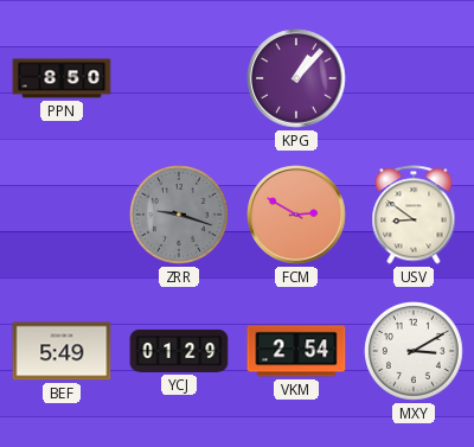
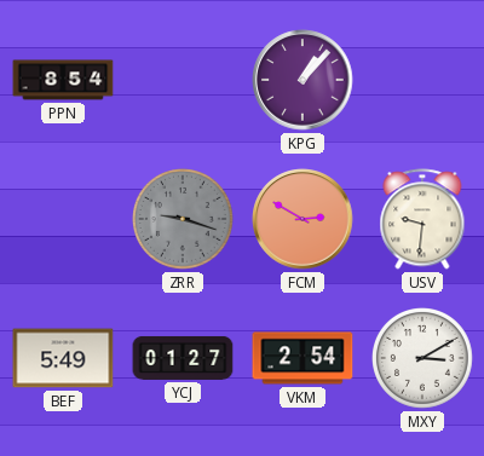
PPN: 8:50 -> 8:54
USV: 8:51 -> 9:31
YCJ: 01:29 -> 01:27
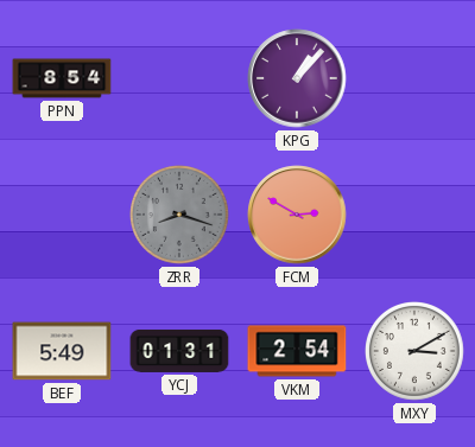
ZRR: 9:18 -> 8:18
USV: 9:31 -> none
YCJ: 01:27 -> 01:31
